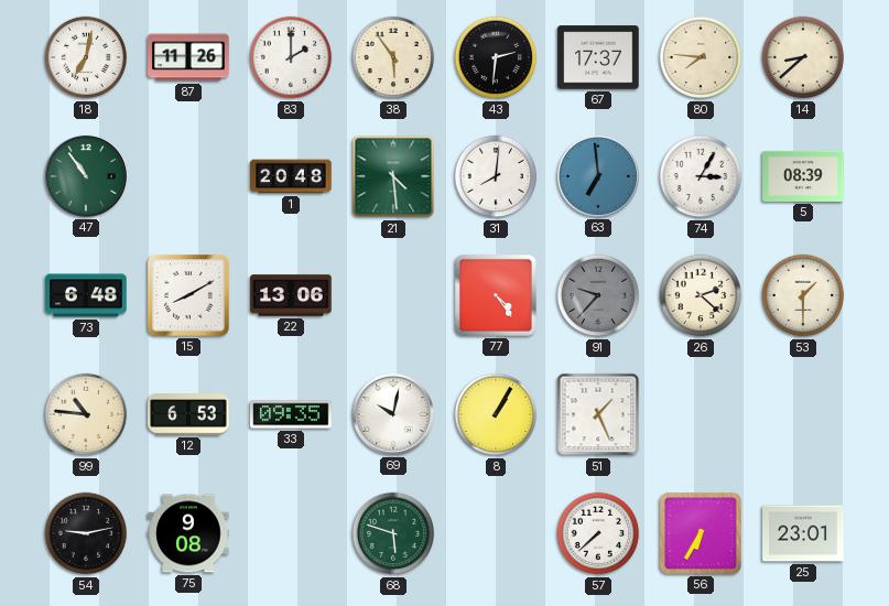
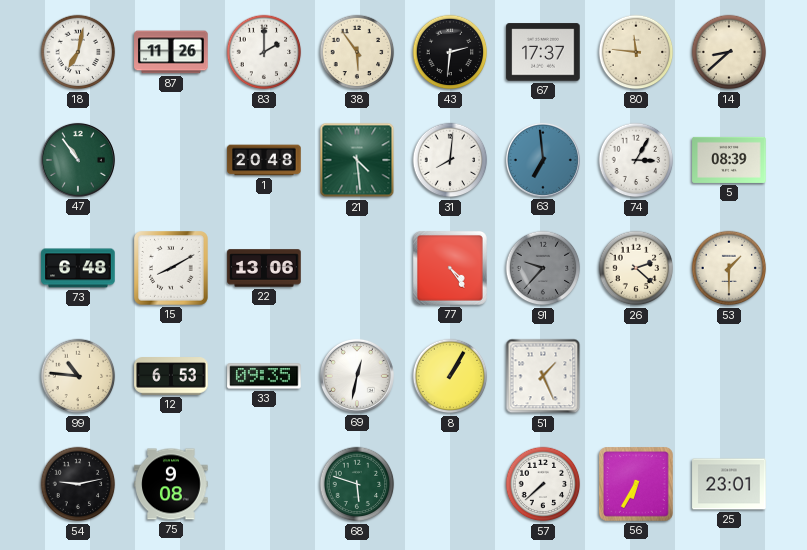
80: 7:46 -> 11:46
69: 10:02 -> 12:32
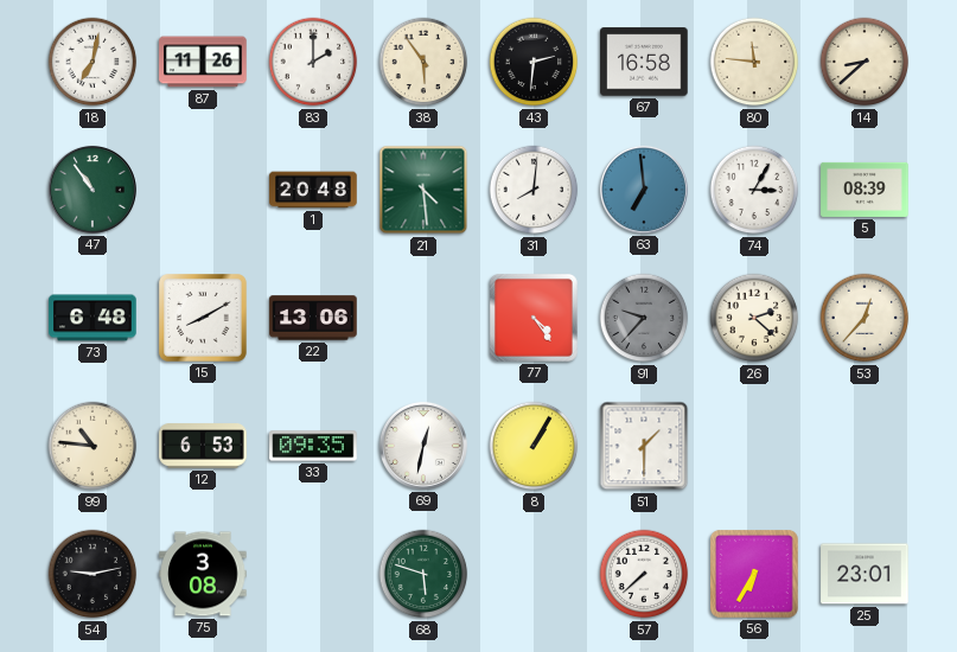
67: 17:37 -> 16:58
53: 1:30 -> 12:37
51: 1:26 -> 1:30
75: 9:08 -> 3:08
